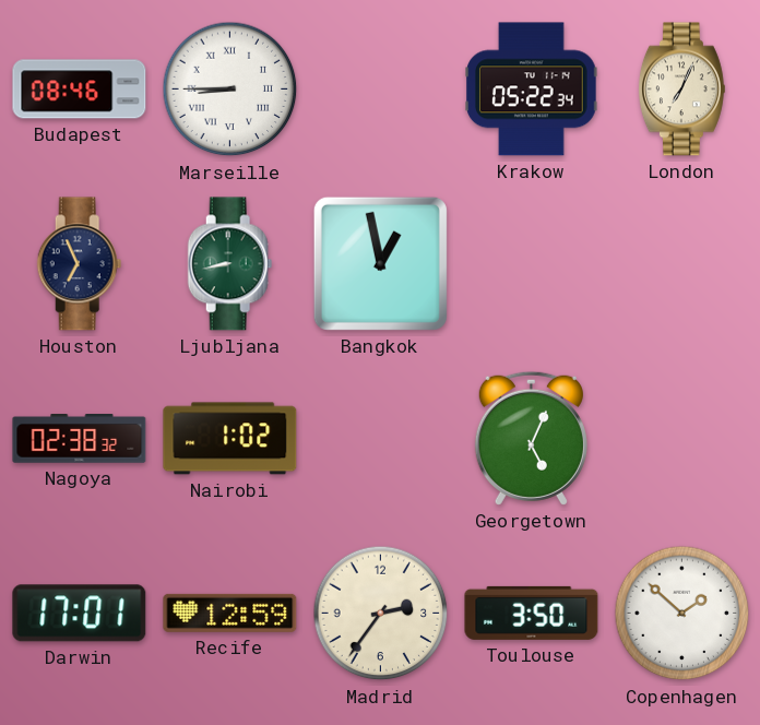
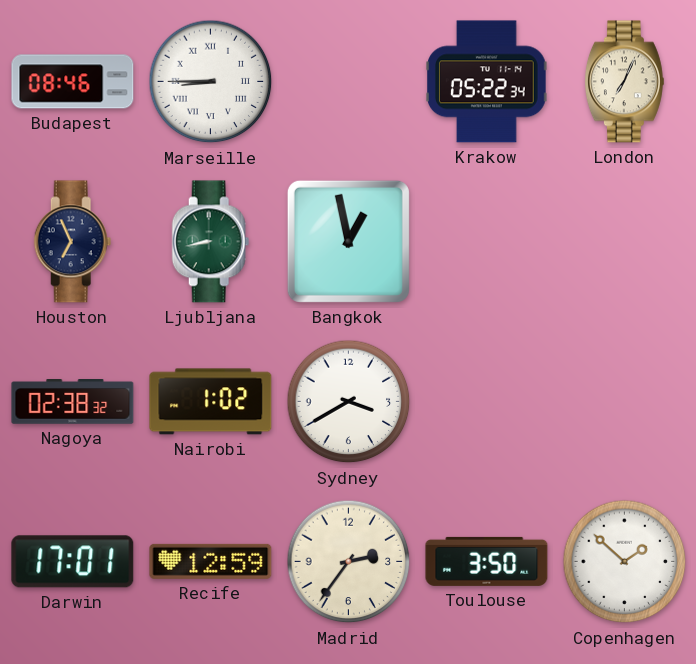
Sydney: none -> 3:40
Georgetown: 5:04 -> none
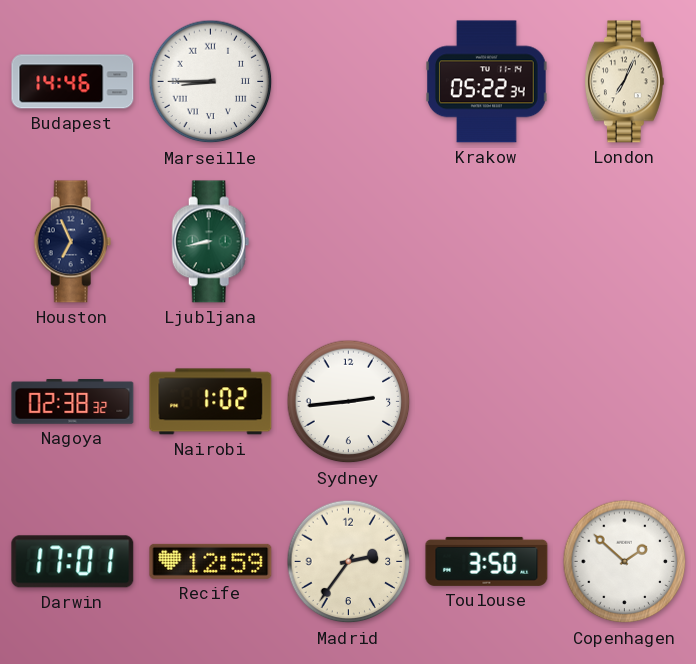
Budapest: 08:46 -> 14:46
Bangkok: 12:58 -> none
Sydney: 3:40 -> 2:44
